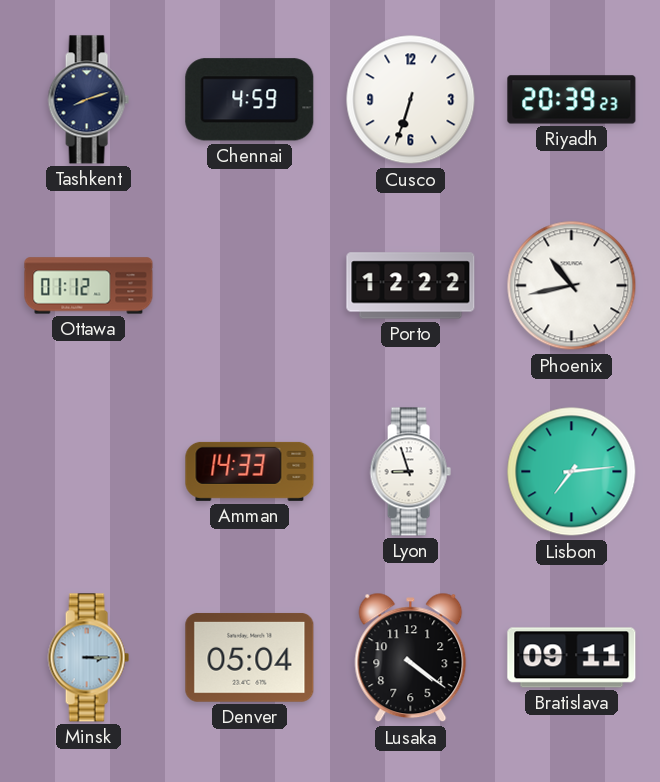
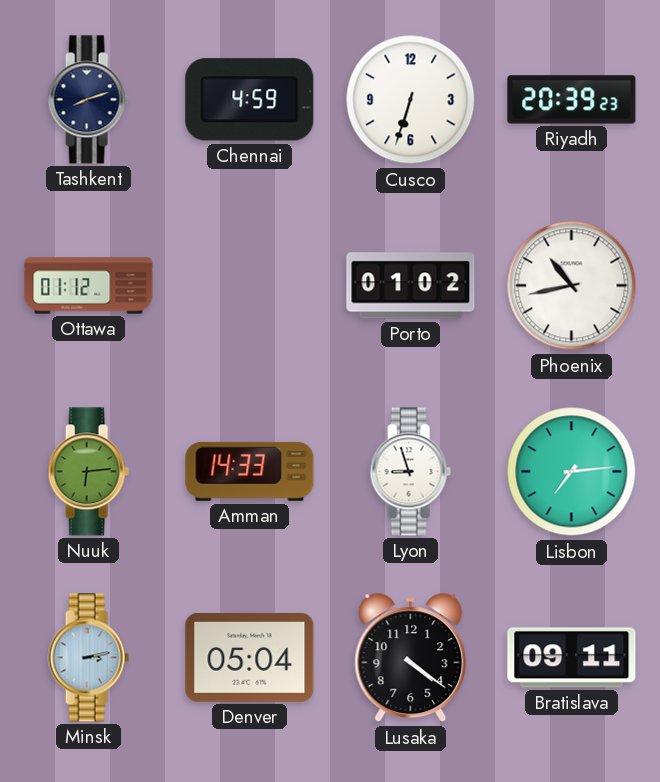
Porto: 12:22 -> 01:02
Nuuk: none -> 6:14
Minsk: 3:15 -> 3:13
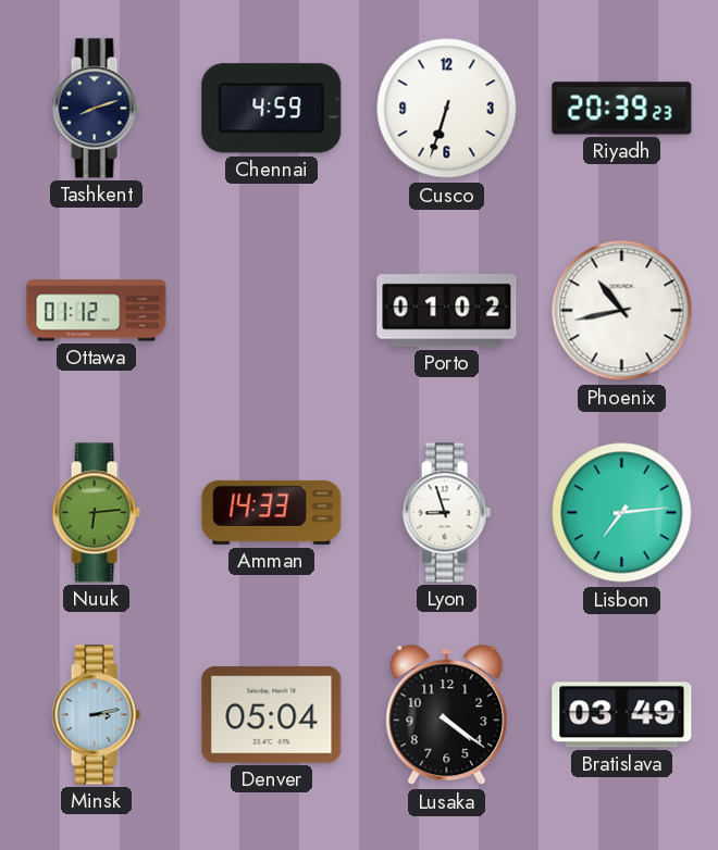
Bratislava: 09:11 -> 03:49
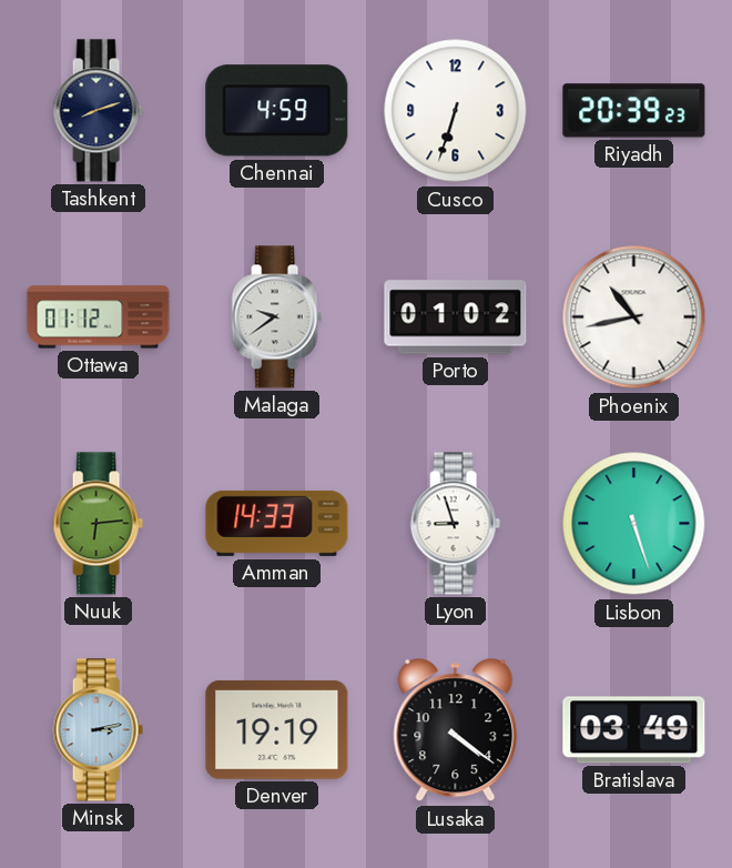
Malaga: none -> 9:39
Lisbon: 7:14 -> 5:27
Denver: 05:04 -> 19:19
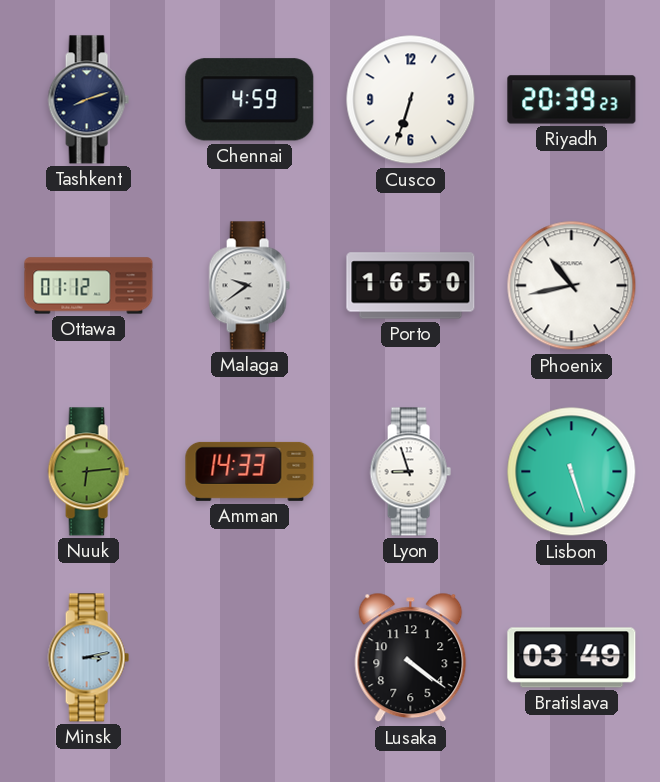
Porto: 01:02 -> 16:50
Denver: 19:19 -> none
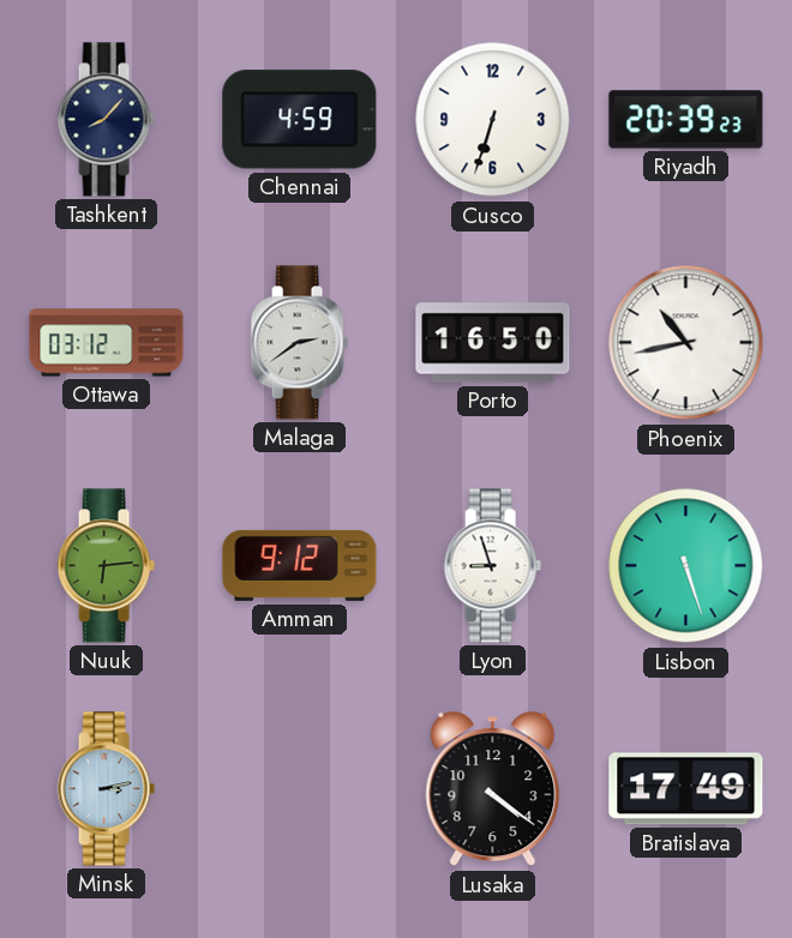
Tashkent: 8:12 -> 8:07
Ottawa: 01:12 -> 03:12
Malaga: 9:39 -> 2:39
Amman: 14:33 -> 9:12
Bratislava: 03:49 -> 17:49
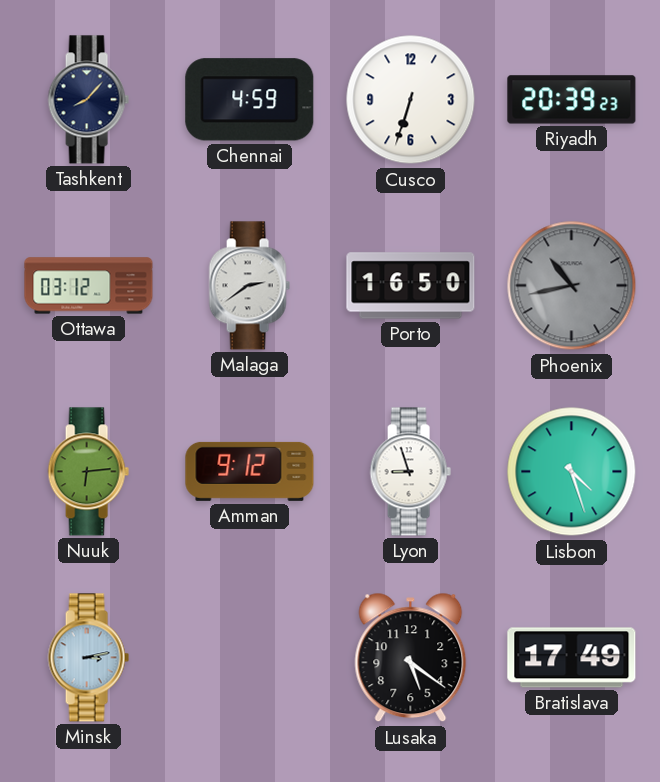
Phoenix dial: white -> grey
Lisbon: 5:27 -> 4:27
Lusaka: 4:21 -> 5:21
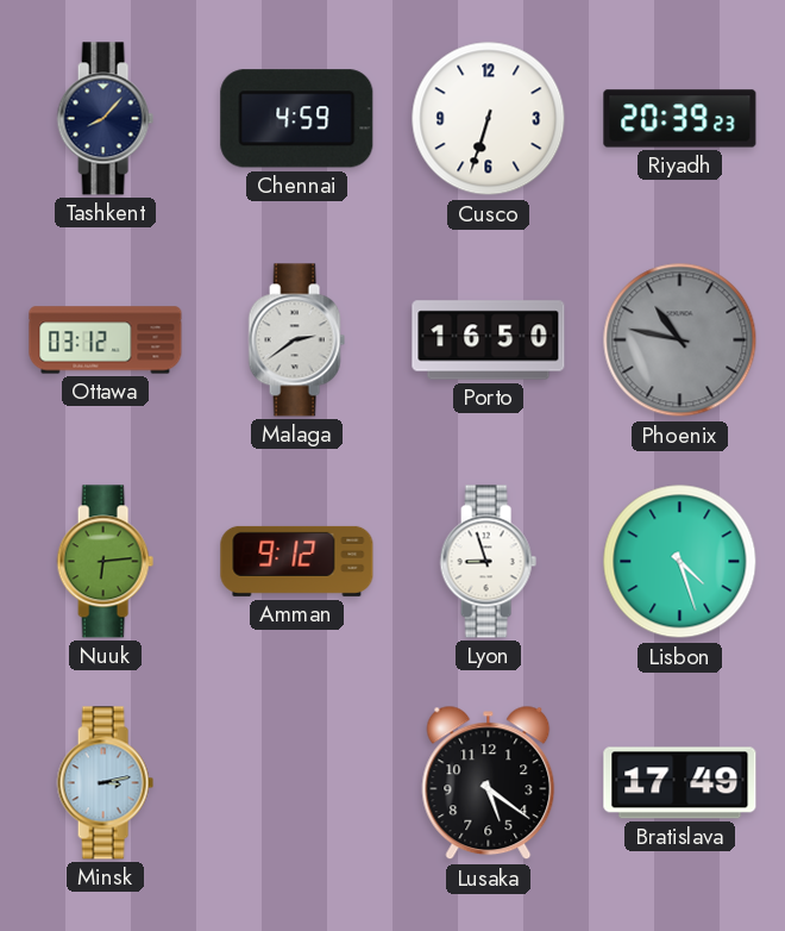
Phoenix: 10:43 -> 10:47
